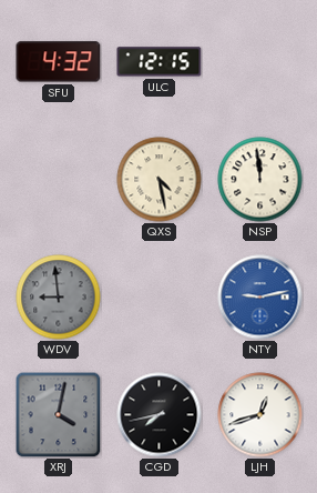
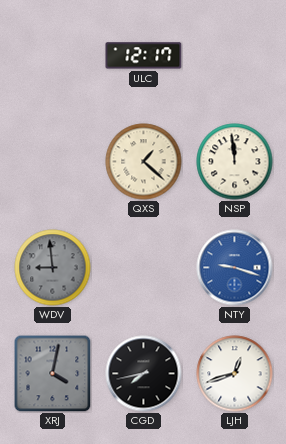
SFU: 4:32 -> none
ULC: 12:15 -> 12:17
QXS: 4:28 -> 1:22
NTY: 9:13 -> 9:18
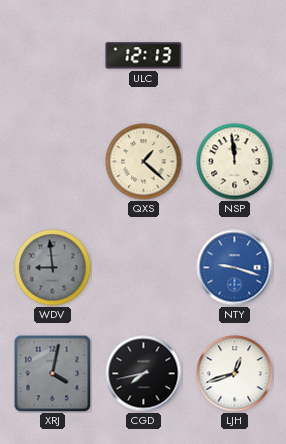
ULC: 12:17 -> 12:13
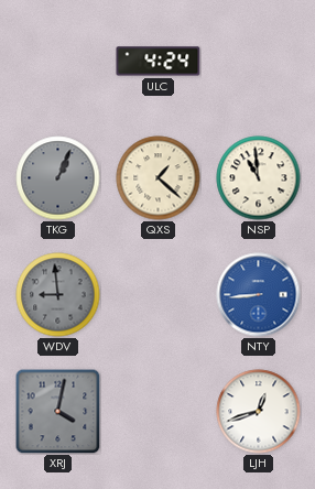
ULC: 12:13 -> 4:24
TKG: none -> 1:04
NSP: 11:59 -> 10:59
NTY: 9:18 -> 8:44
CGD: 7:43 -> none
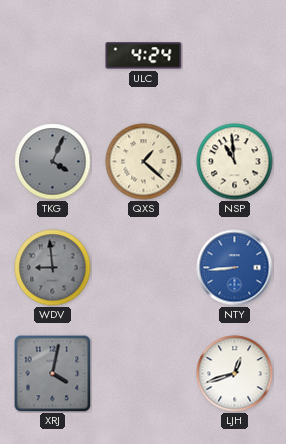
TKG: 1:04 -> 4:04
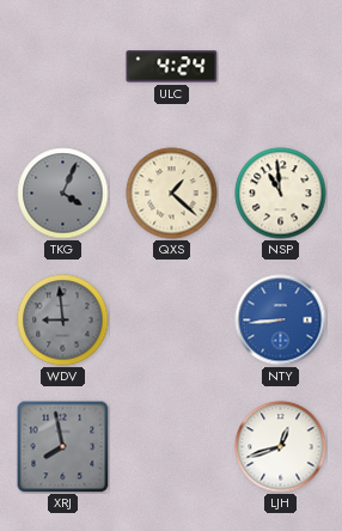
XRJ: 4:02 -> 7:58
